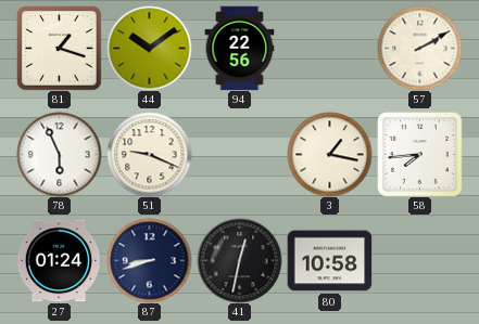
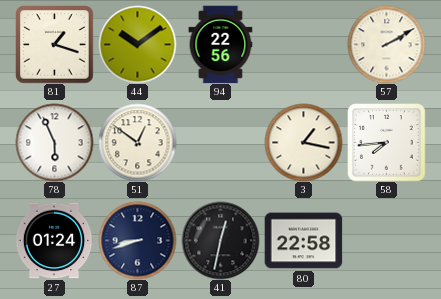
51: 9:19 -> 12:51
80: 10:58 -> 22:58
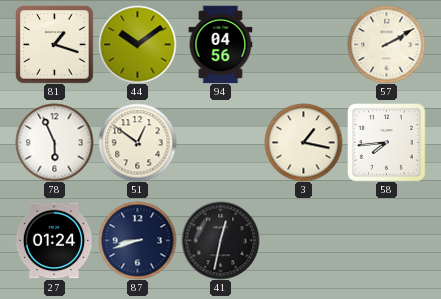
94: 22:56 -> 04:56
80: 22:58 -> none
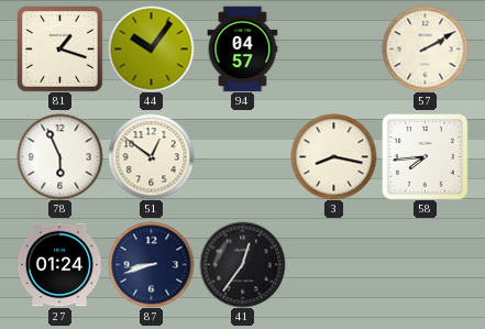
44: 10:09 -> 10:06
94: 04:56 -> 04:57
3: 1:17 -> 8:17
41: 12:32 -> 12:36
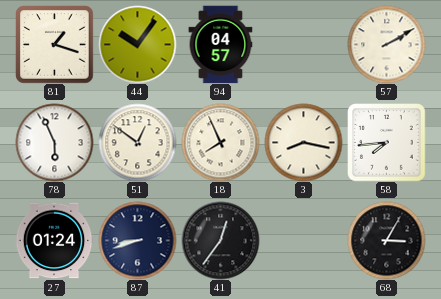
18: none -> 7:56
68: none -> 3:05
